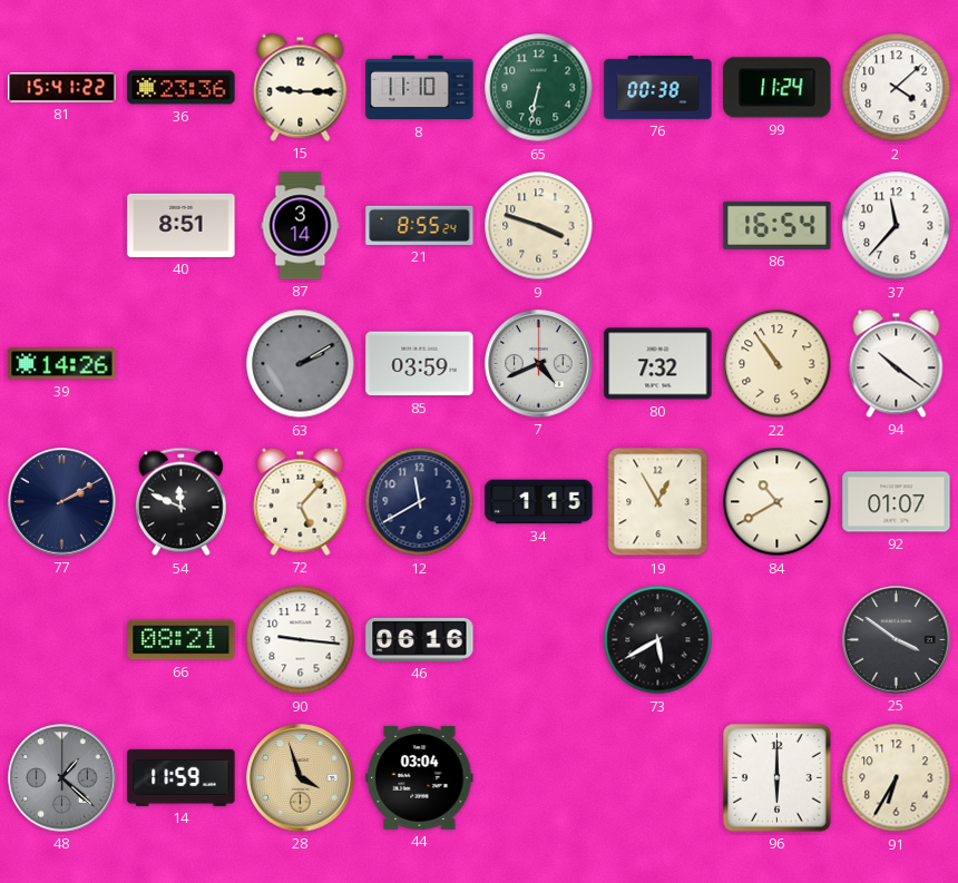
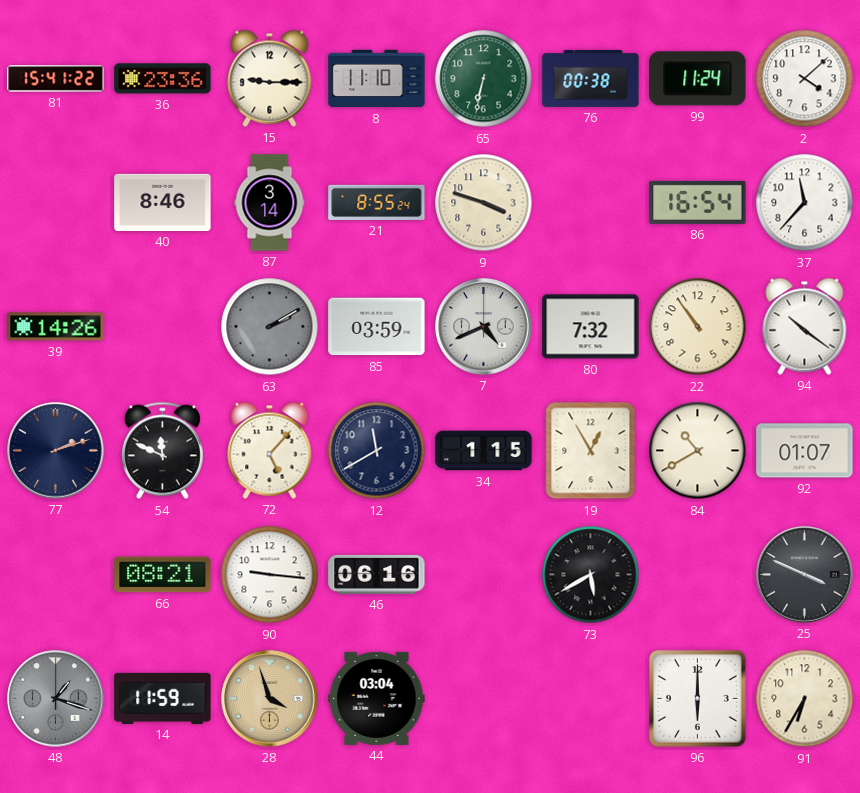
40: 8:51 -> 8:46
77: 2:10 -> 2:12
25: 3:51 -> 3:49
48: 1:22 -> 1:18
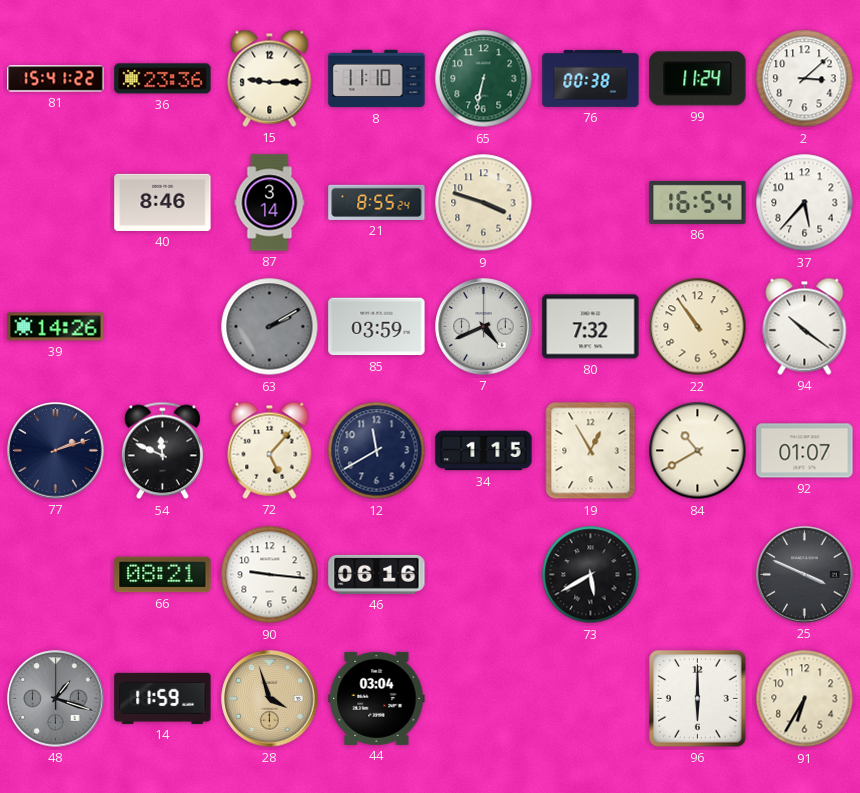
2: 4:08 -> 3:08
37: 11:37 -> 5:37
